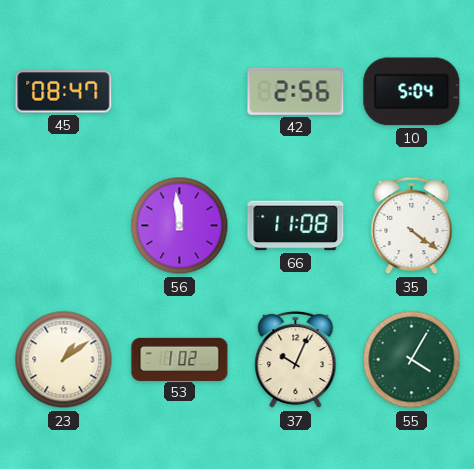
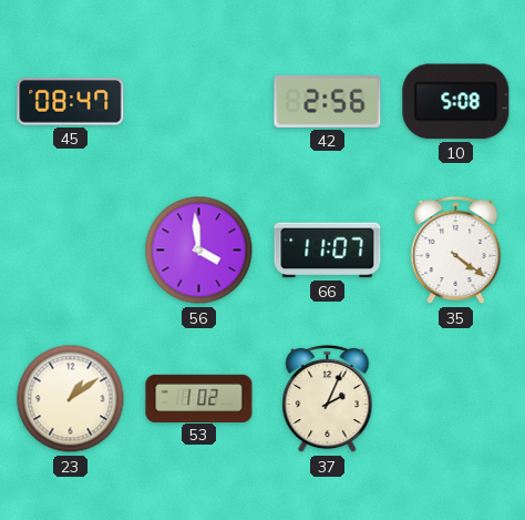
10: 5:04 -> 5:08
56: 11:59 -> 3:59
66: 11:08 -> 11:07
37: 10:04 -> 2:04
55: 4:05 -> none
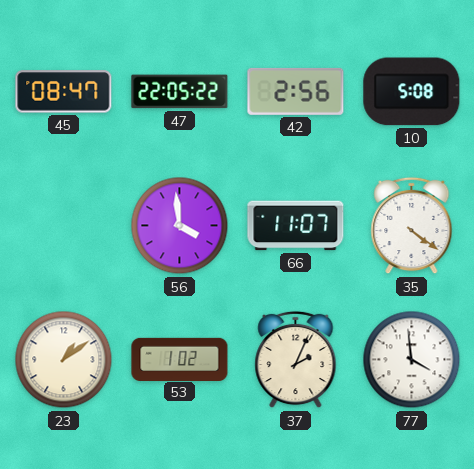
47: none -> 22:05
77: none -> 3:59
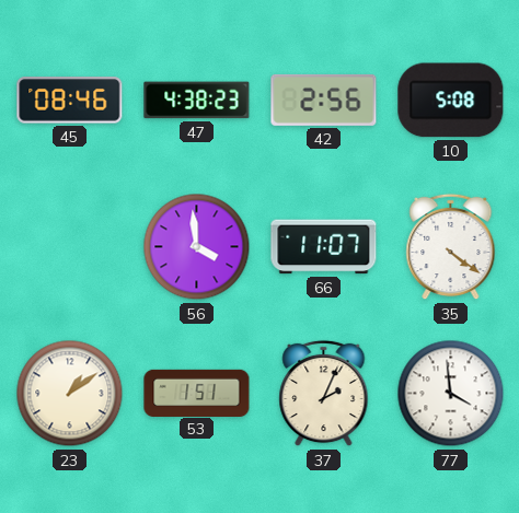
45: 08:47 -> 08:46
47: 22:05 -> 4:38
53: 1:02 -> 1:51
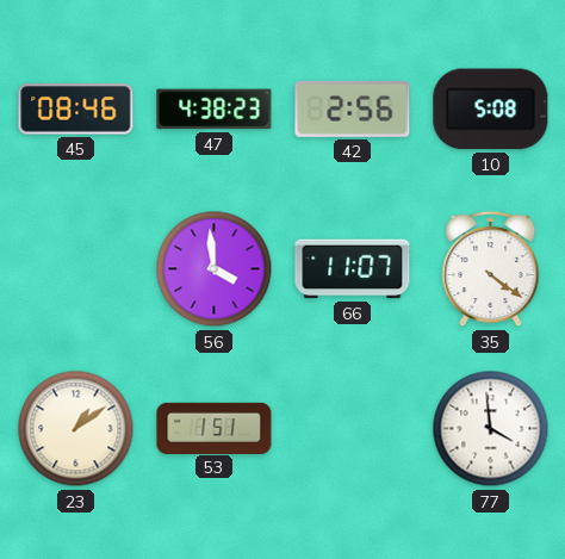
37: 2:04 -> none
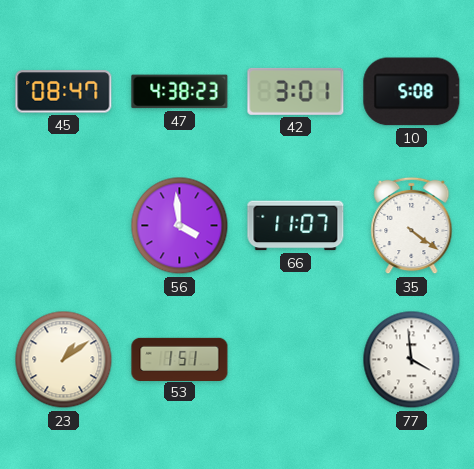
45: 08:46 -> 08:47
42: 2:56 -> 3:01
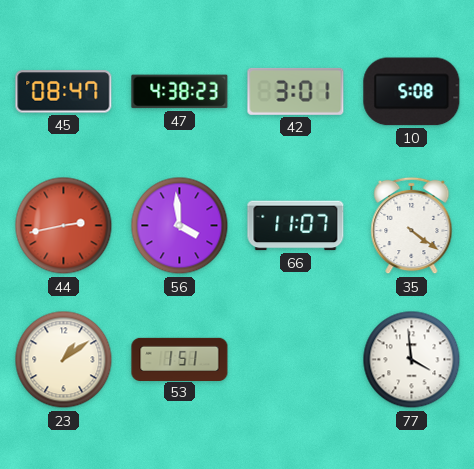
44: none -> 2:43
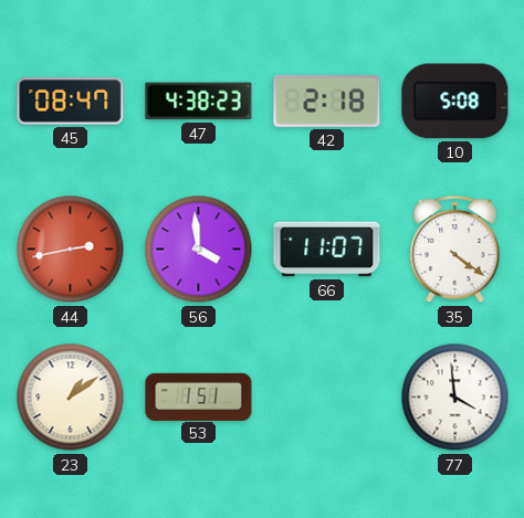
42: 3:01 -> 2:18
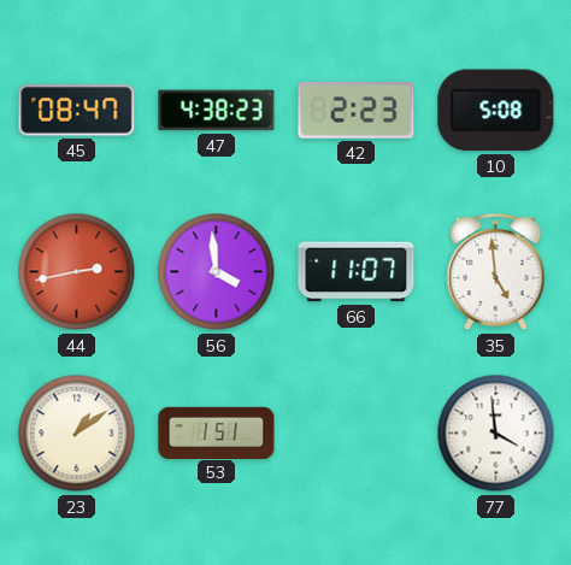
42: 2:18 -> 2:23
35: 4:21 -> 4:59
